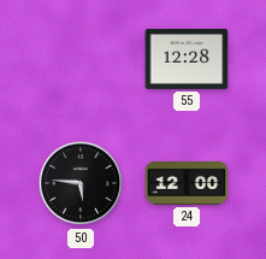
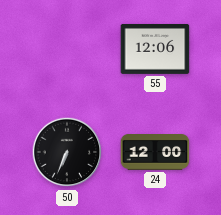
55: 12:28 -> 12:06
50: 5:46 -> 6:34
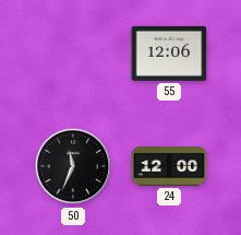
50: 6:34 -> 11:34
